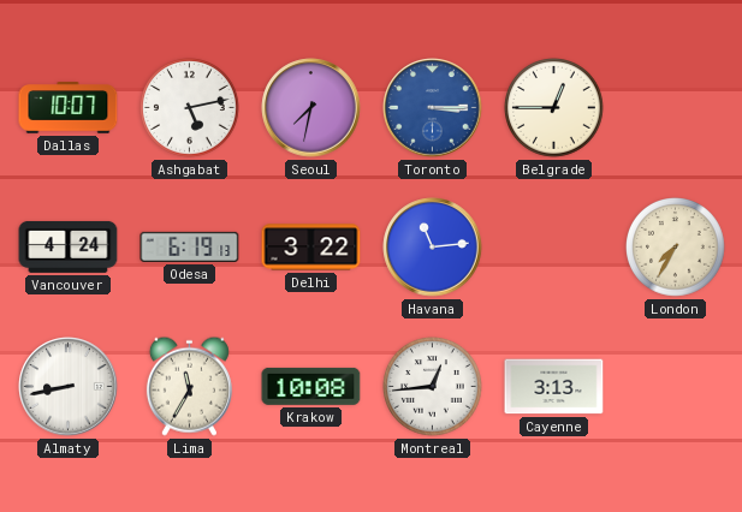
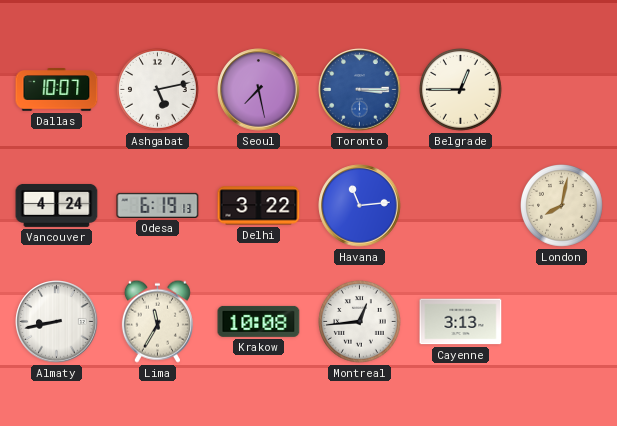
Seoul: 7:32 -> 7:28
London: 7:35 -> 8:02
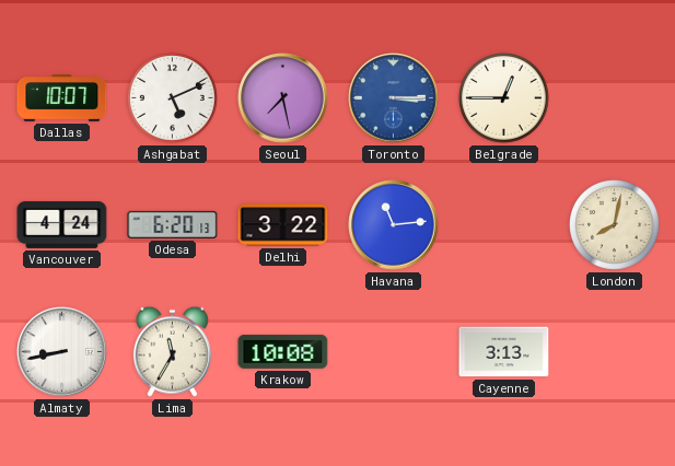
Ashgabat: 5:13 -> 5:11
Odesa: 6:19 -> 6:20
Montreal: 12:44 -> none
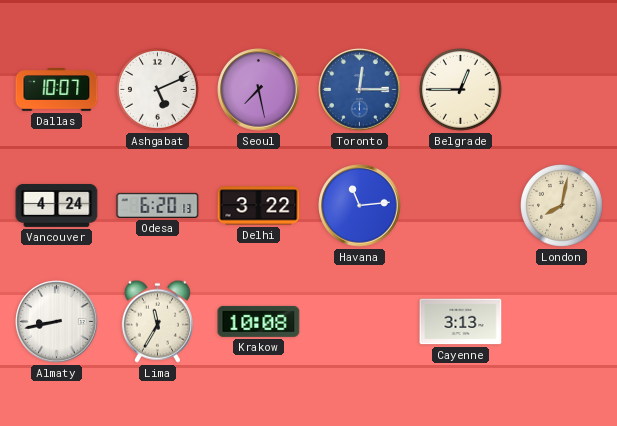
Toronto: 3:15 -> 12:15
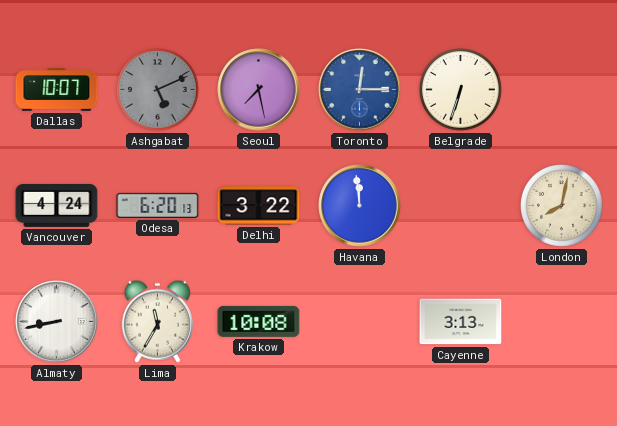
Ashgabat dial: white -> grey
Belgrade: 12:45 -> 6:33
Havana: 11:14 -> 11:59
